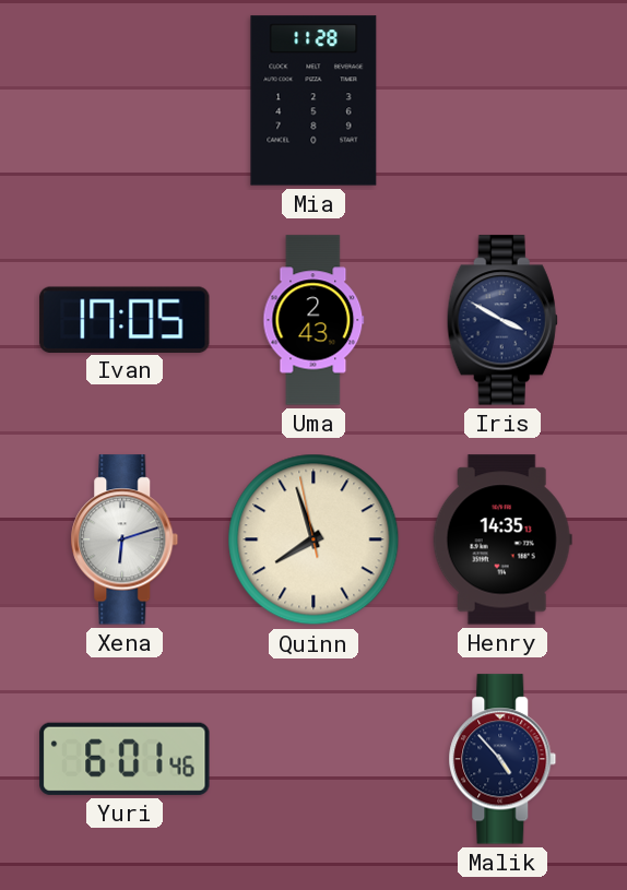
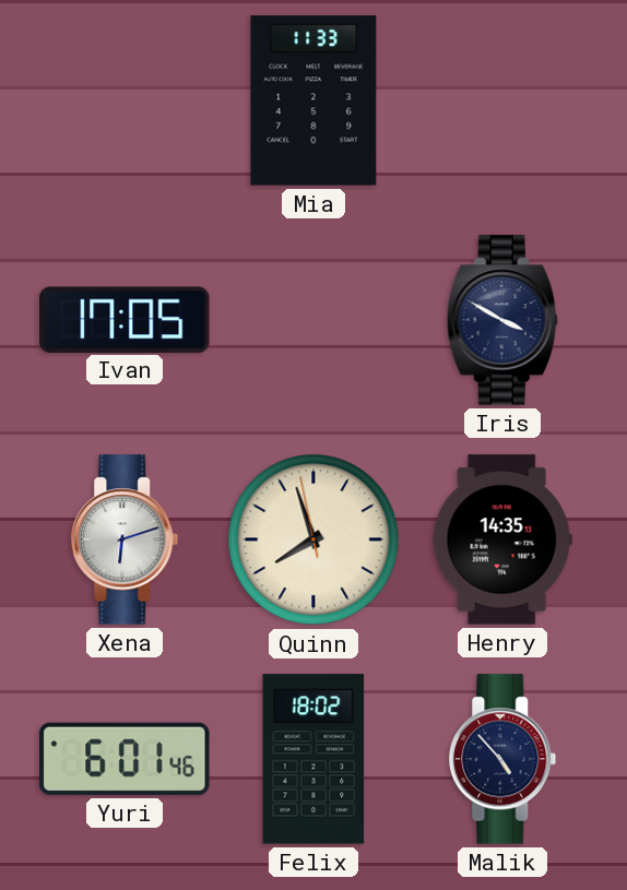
Mia: 11:28 -> 11:33
Uma: 2:43 -> none
Felix: none -> 18:02
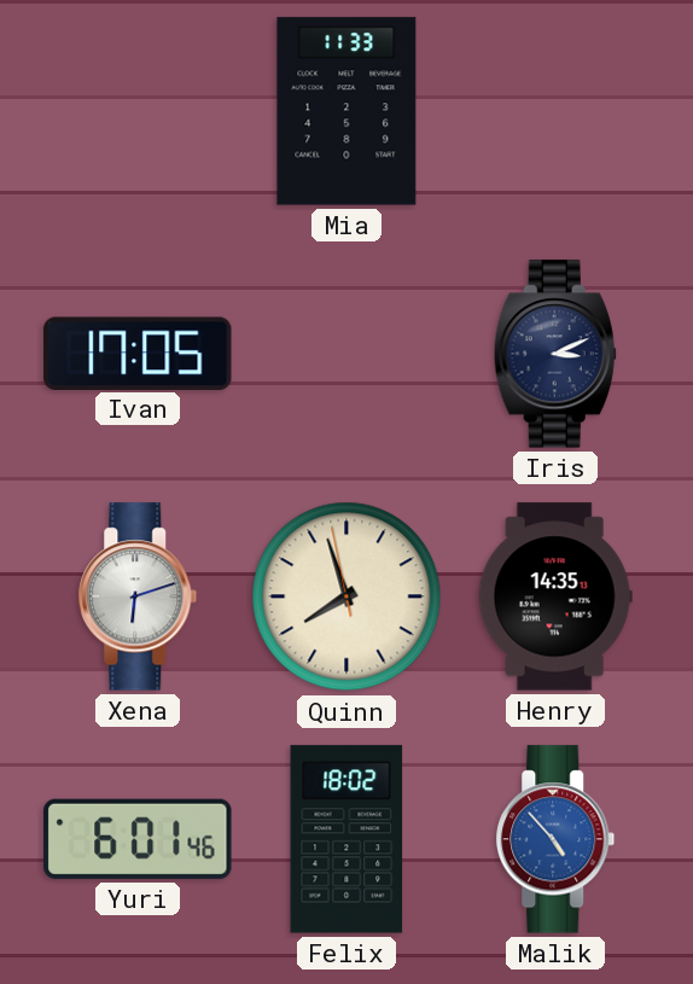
Iris: 3:50 -> 3:11
Malik dial: navy -> blue
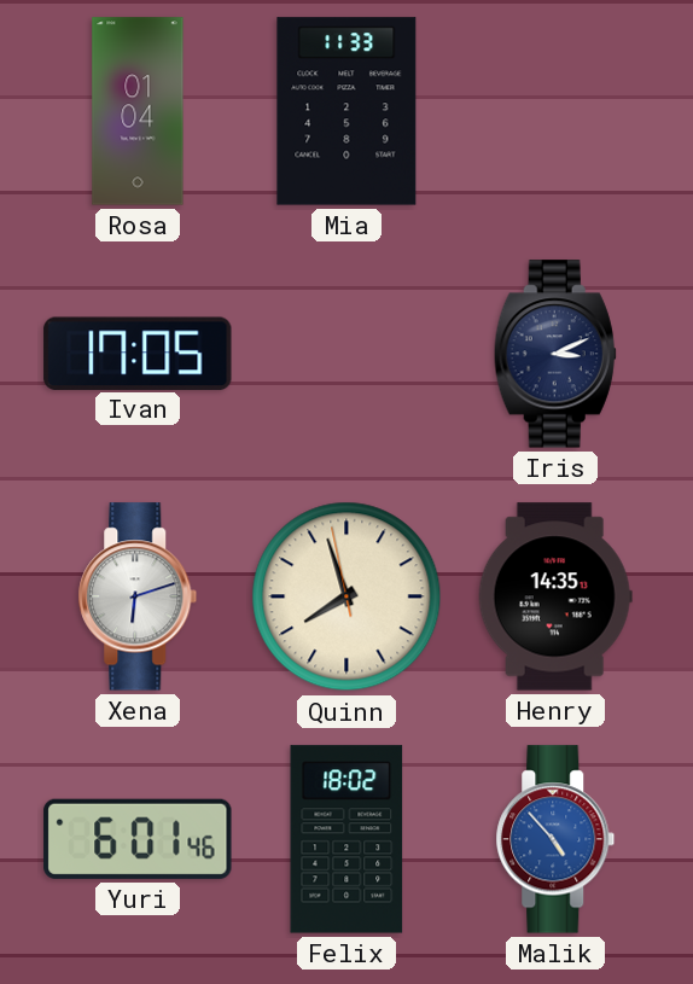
Rosa: none -> 01:04
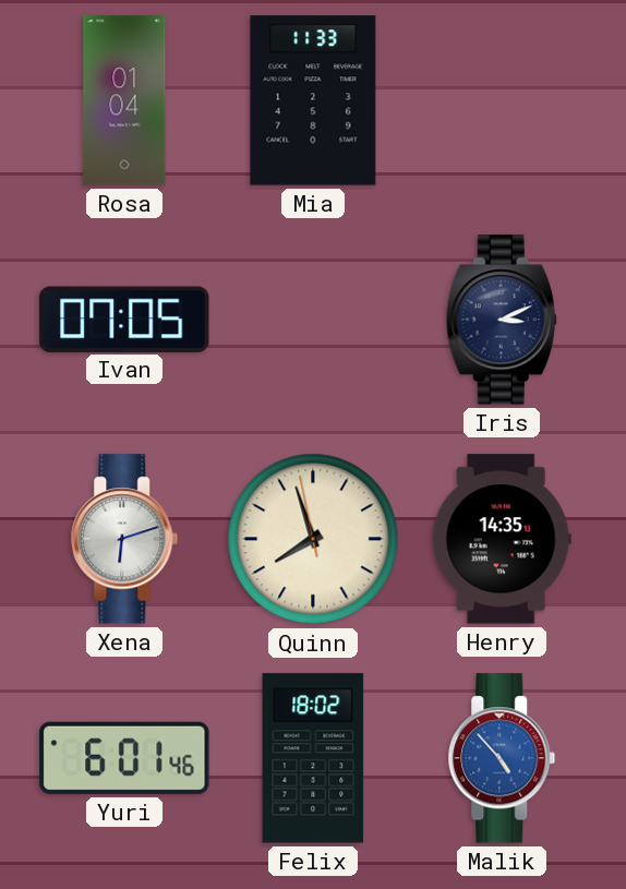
Ivan: 17:05 -> 07:05
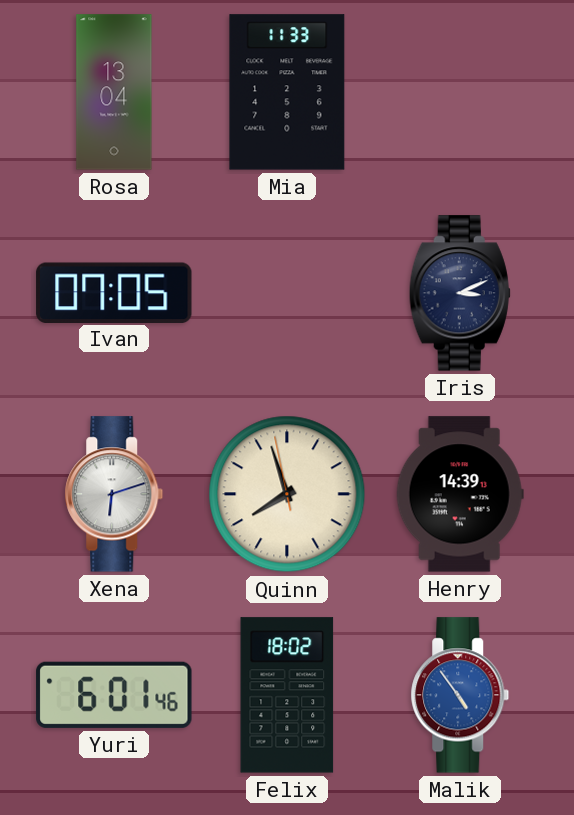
Rosa: 01:04 -> 13:04
Henry: 14:35 -> 14:39
Malik: 4:53 -> 4:54
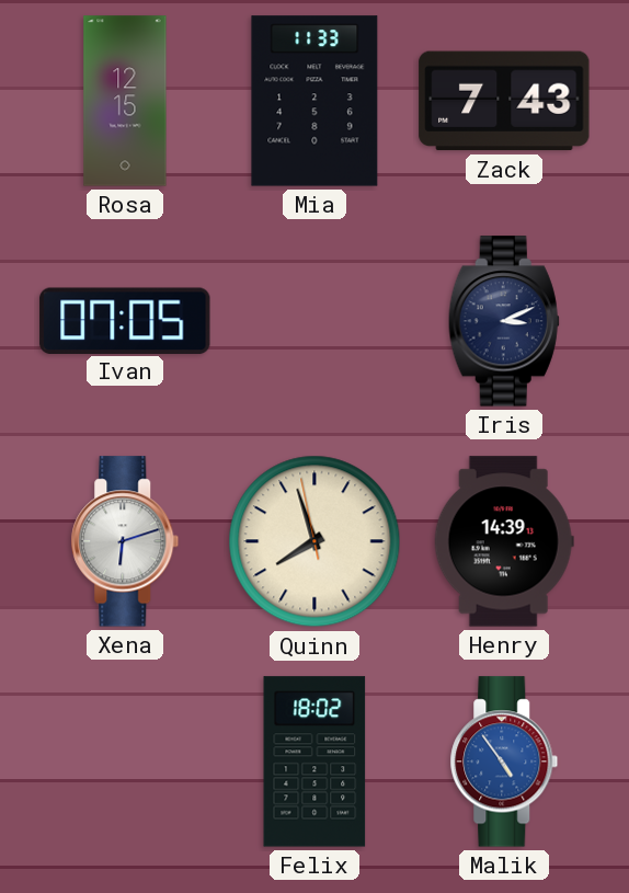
Rosa: 13:04 -> 12:15
Zack: none -> 7:43
Yuri: 6:01 -> none
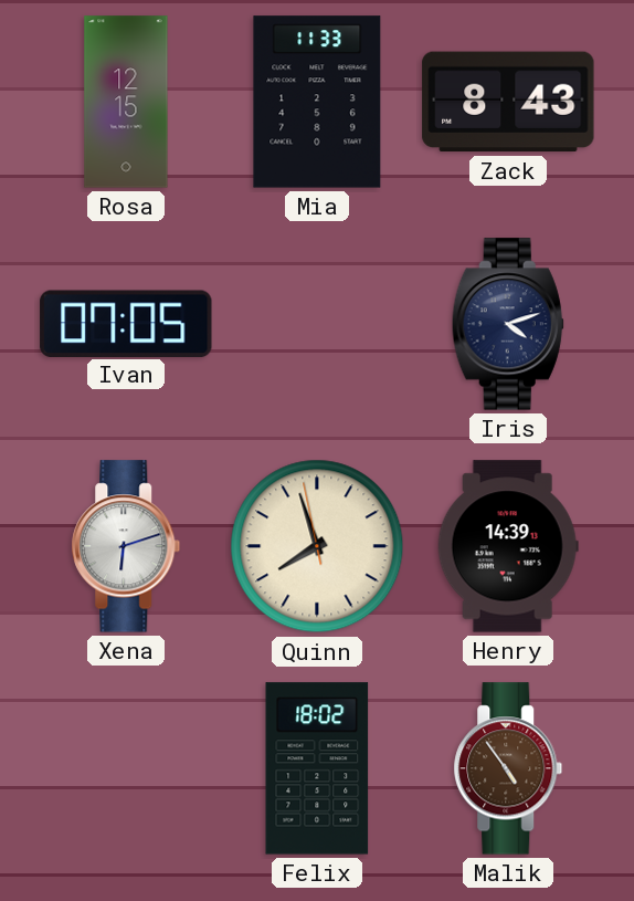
Zack: 7:43 -> 8:43
Iris: 3:11 -> 4:12
Malik dial: blue -> brown
